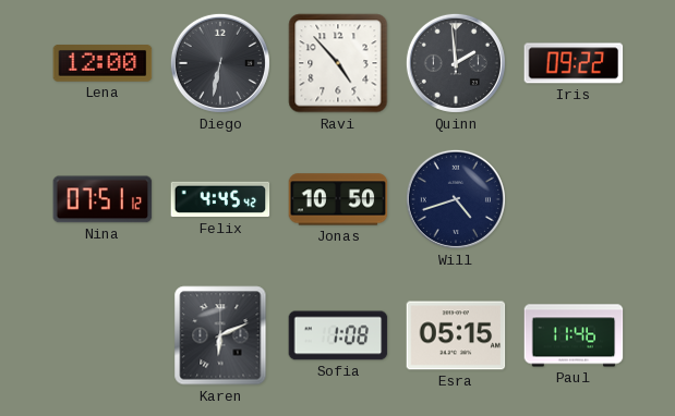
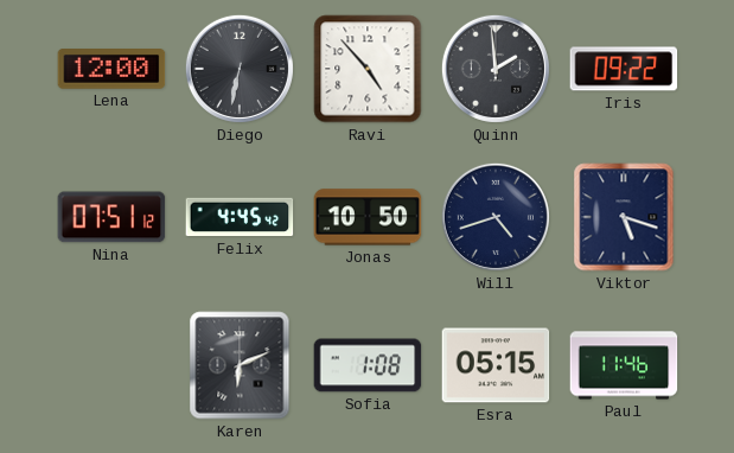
Viktor: none -> 5:18
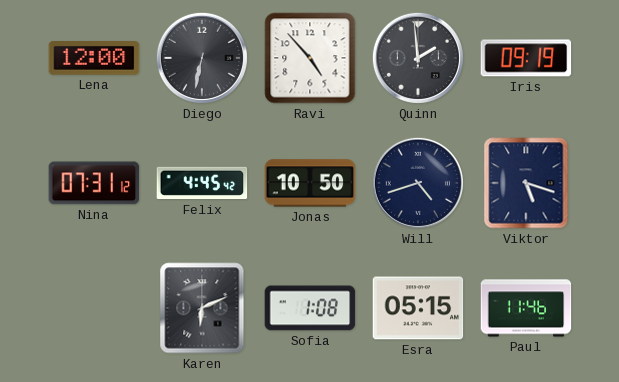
Iris: 09:22 -> 09:19
Nina: 07:51 -> 07:31
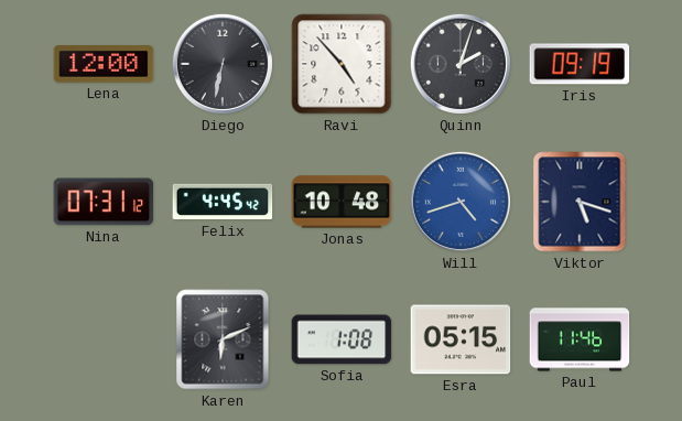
Quinn: 1:59 -> 2:03
Jonas: 10:50 -> 10:48
Will dial: navy -> blue
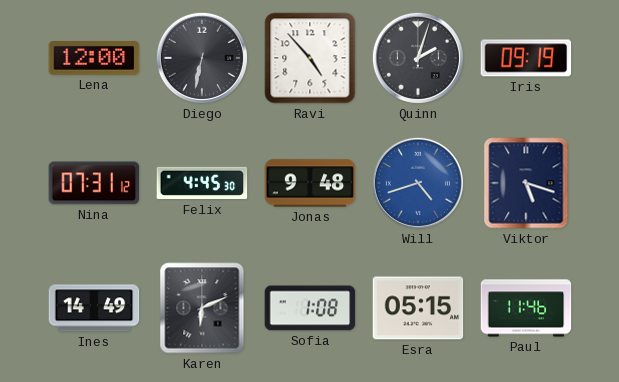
Felix: 4:45:42 -> 4:45:30
Jonas: 10:48 -> 9:48
Ines: none -> 14:49
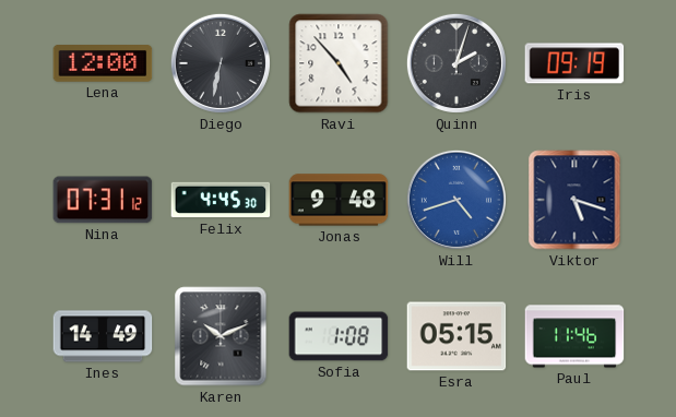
Karen: 6:11 -> 10:11
